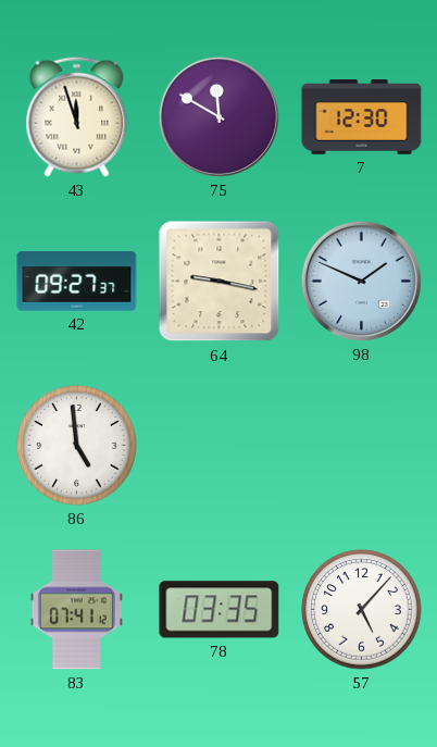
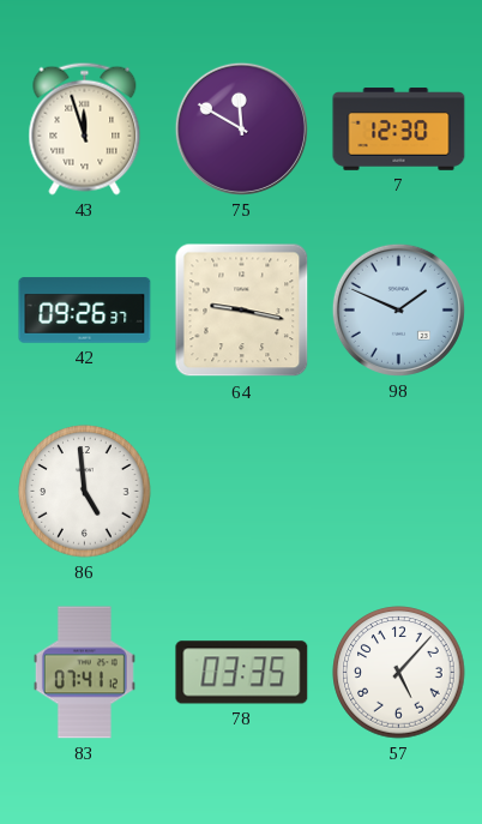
42: 09:27 -> 09:26
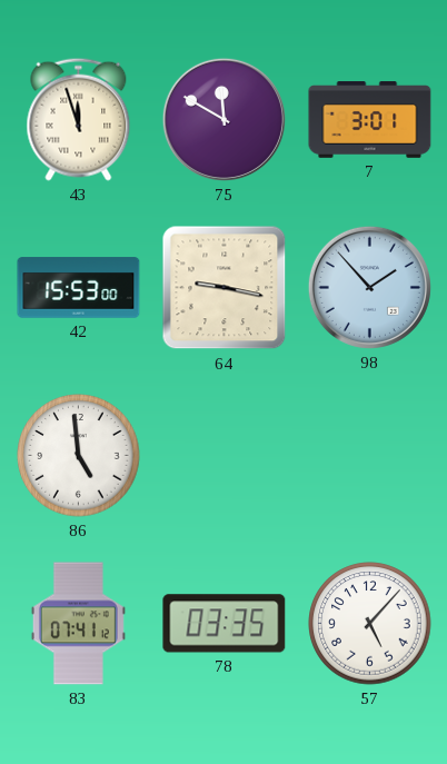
7: 12:30 -> 3:01
42: 09:26 -> 15:53
98: 1:49 -> 1:53
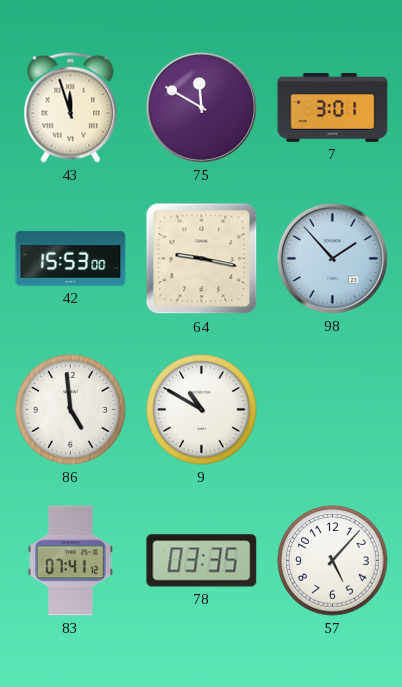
9: none -> 10:50
